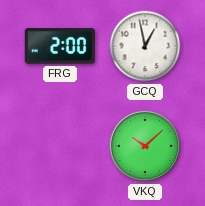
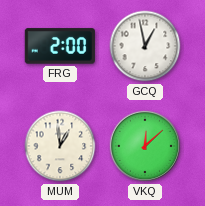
MUM: none -> 12:59
VKQ: 10:08 -> 12:08
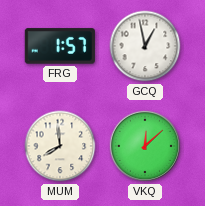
FRG: 2:00 -> 1:57
MUM: 12:59 -> 7:59
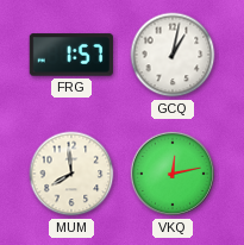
GCQ: 12:58 -> 1:02
VKQ: 12:08 -> 12:13
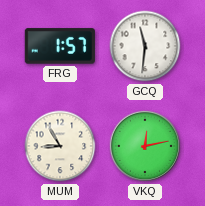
GCQ: 1:02 -> 11:31
MUM: 7:59 -> 8:55
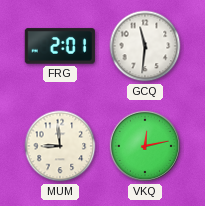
FRG: 1:57 -> 2:01
MUM: 8:55 -> 8:59
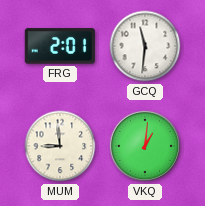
VKQ: 12:13 -> 1:01
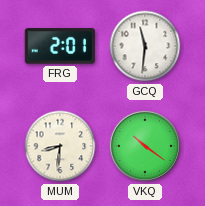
MUM: 8:59 -> 8:31
VKQ: 1:01 -> 10:21
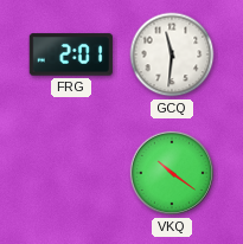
MUM: 8:31 -> none
